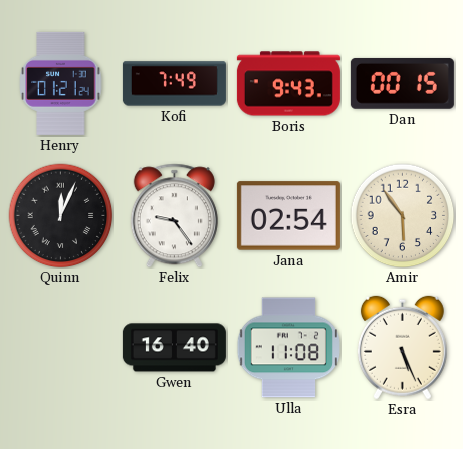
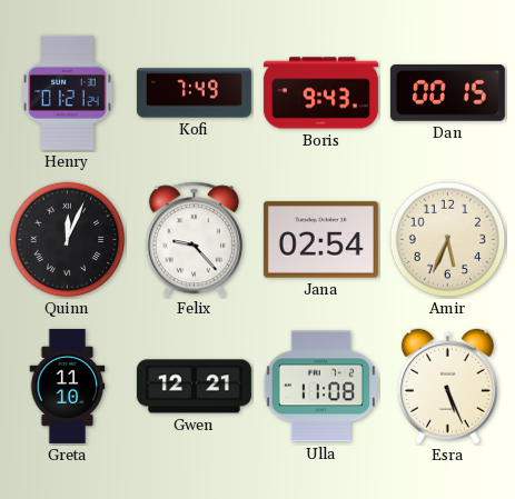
Felix: 9:24 -> 9:23
Amir: 5:54 -> 5:34
Greta: none -> 11:10
Gwen: 16:40 -> 12:21
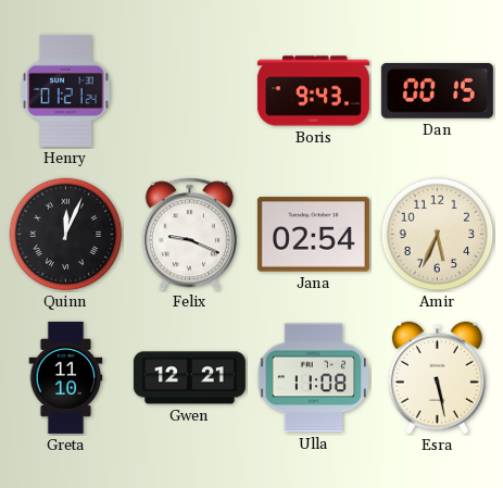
Kofi: 7:49 -> none
Felix: 9:23 -> 9:19
Esra: 5:26 -> 5:28
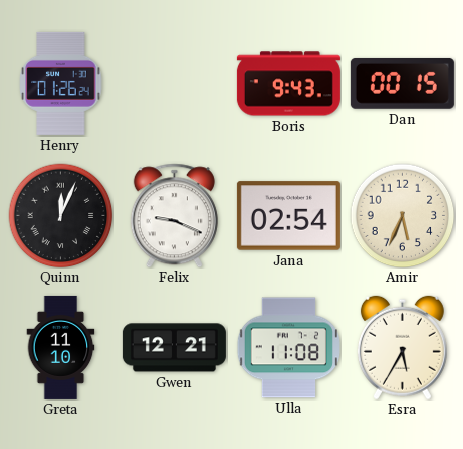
Henry: 01:21 -> 01:26
Esra: 5:28 -> 5:35
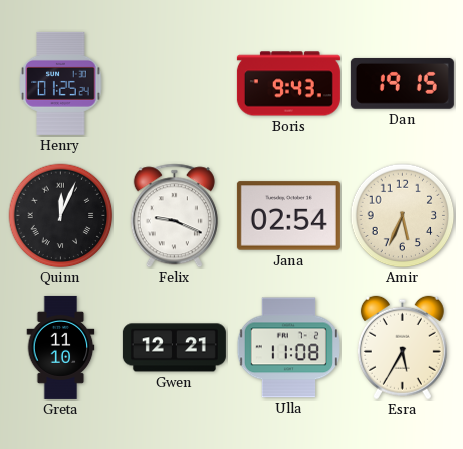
Henry: 01:26 -> 01:25
Dan: 00:15 -> 19:15
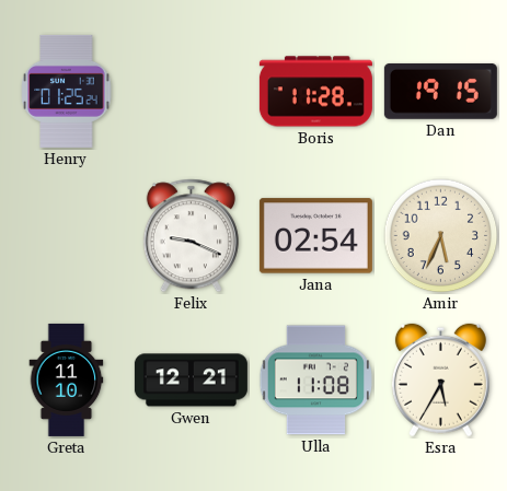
Boris: 9:43 -> 11:28
Quinn: 12:04 -> none
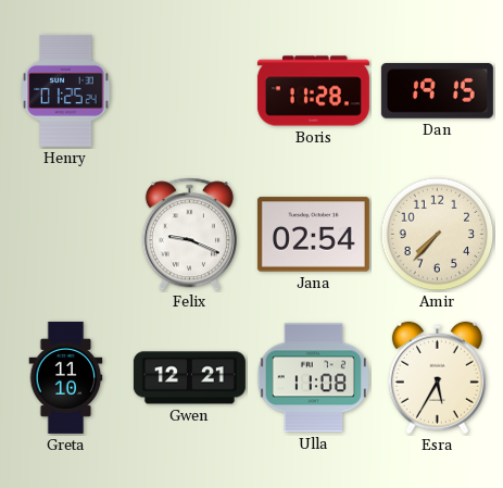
Amir: 5:34 -> 7:37
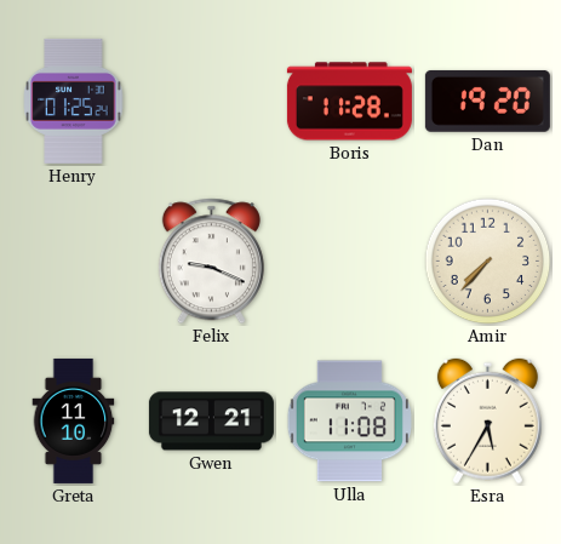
Dan: 19:15 -> 19:20
Jana: 02:54 -> none
